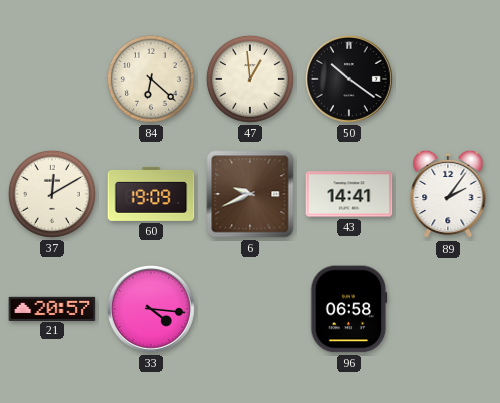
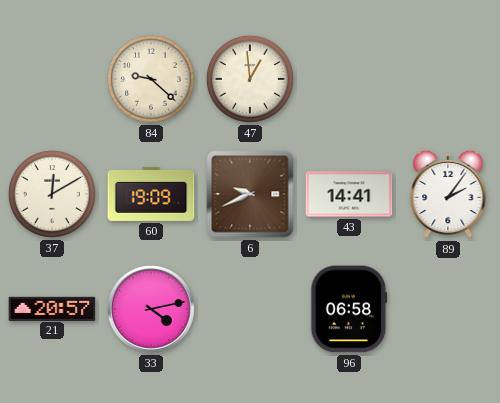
84: 6:22 -> 9:22
50: 10:21 -> none
33: 4:16 -> 4:13
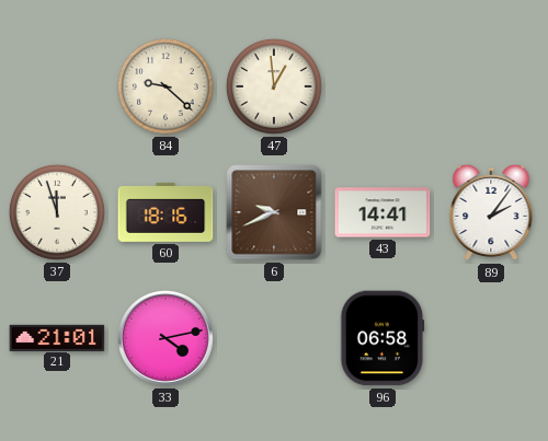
37: 12:10 -> 11:57
60: 19:09 -> 18:16
21: 20:57 -> 21:01
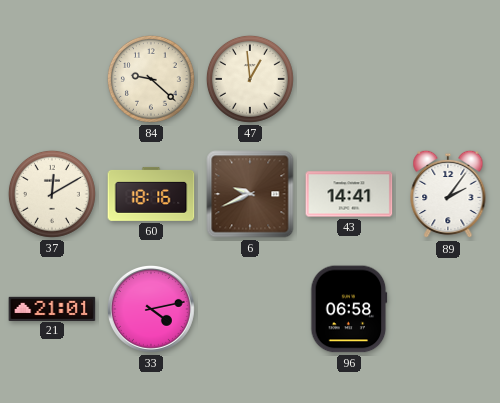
37: 11:57 -> 12:10
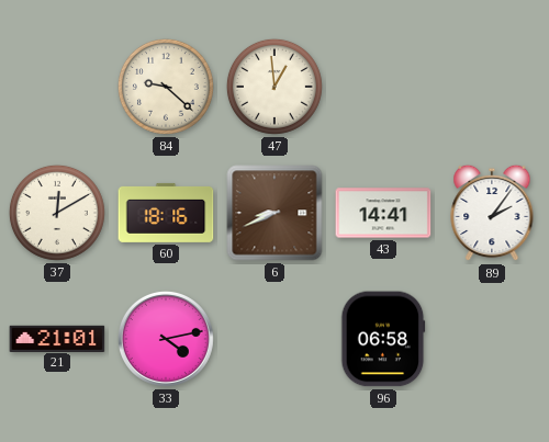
6: 9:41 -> 8:41
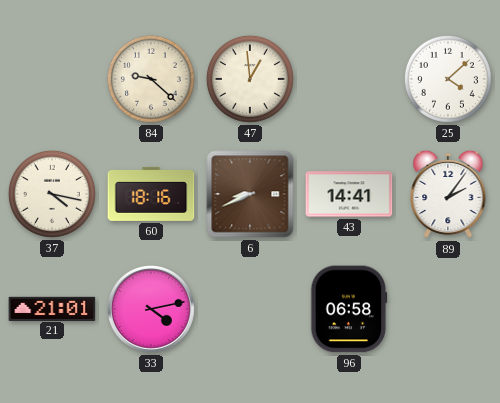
25: none -> 4:08
37: 12:10 -> 4:17
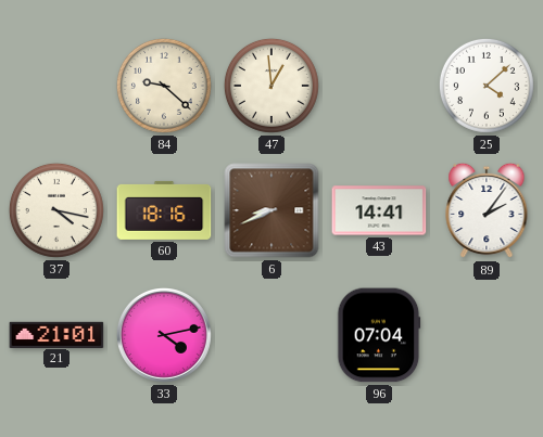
96: 06:58 -> 07:04
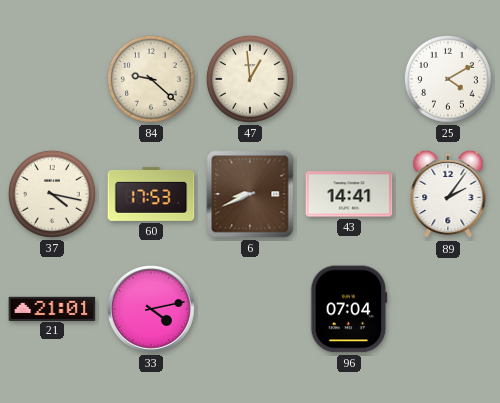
25: 4:08 -> 4:10
60: 18:16 -> 17:53
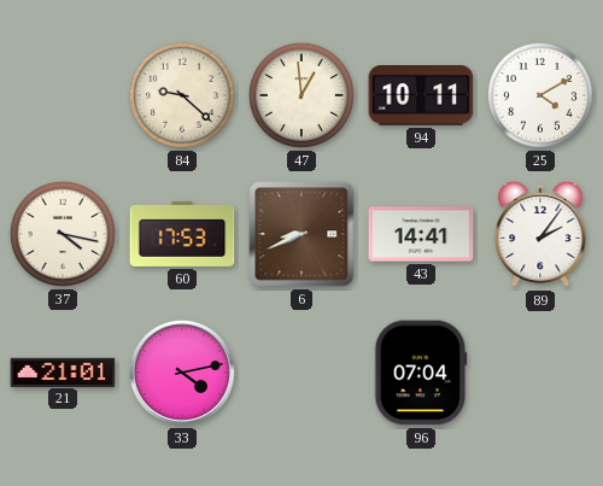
94: none -> 10:11
